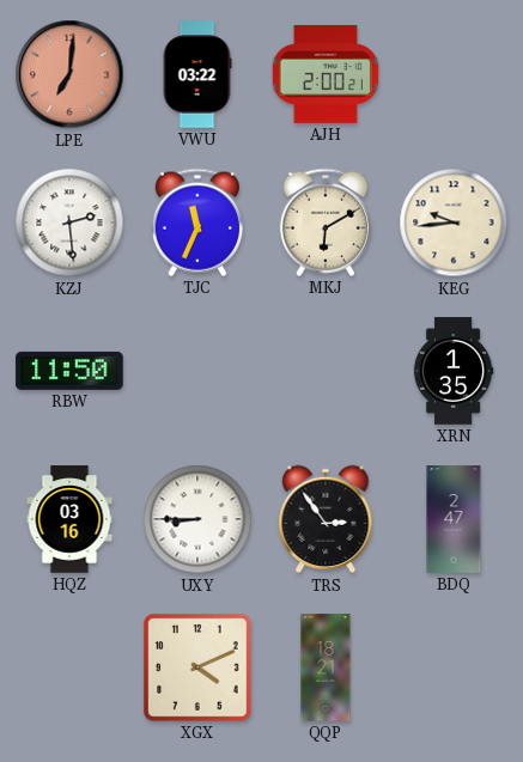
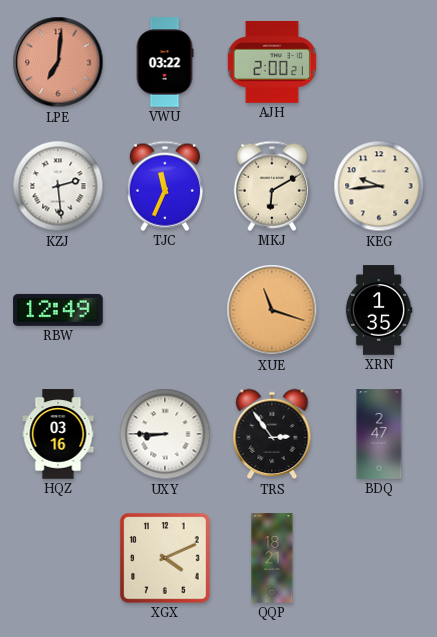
RBW: 11:50 -> 12:49
XUE: none -> 11:18
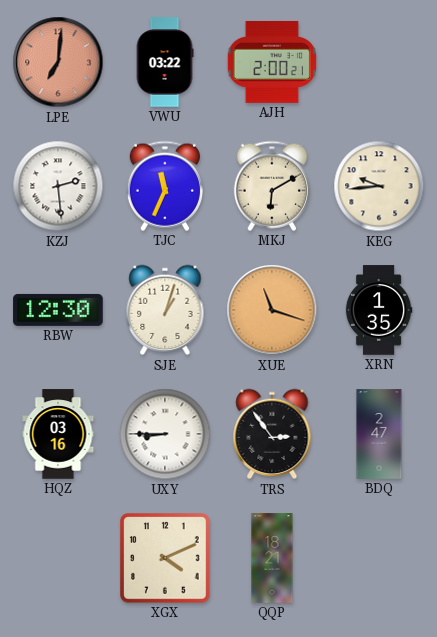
RBW: 12:49 -> 12:30
SJE: none -> 1:03
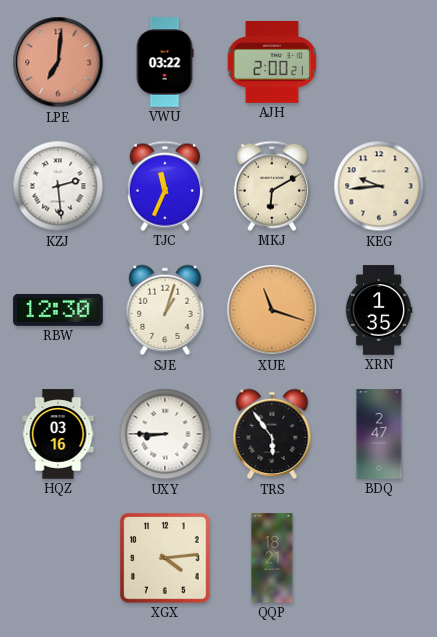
TRS: 2:54 -> 5:54
XGX: 4:11 -> 4:14
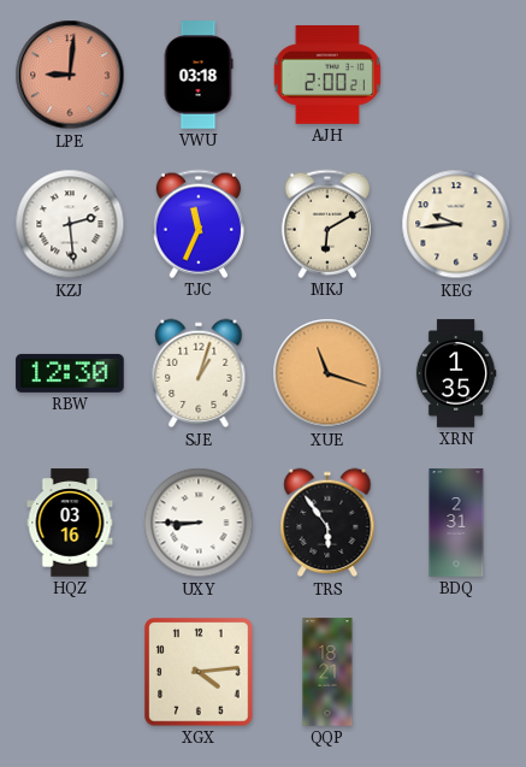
LPE: 7:01 -> 9:01
VWU: 03:22 -> 03:18
BDQ: 2:47 -> 2:31
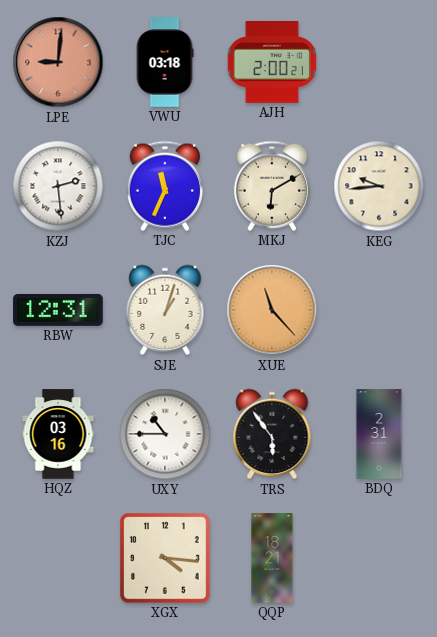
RBW: 12:30 -> 12:31
XUE: 11:18 -> 11:23
XRN: 1:35 -> none
UXY: 8:45 -> 10:45
XGX: 4:14 -> 4:16
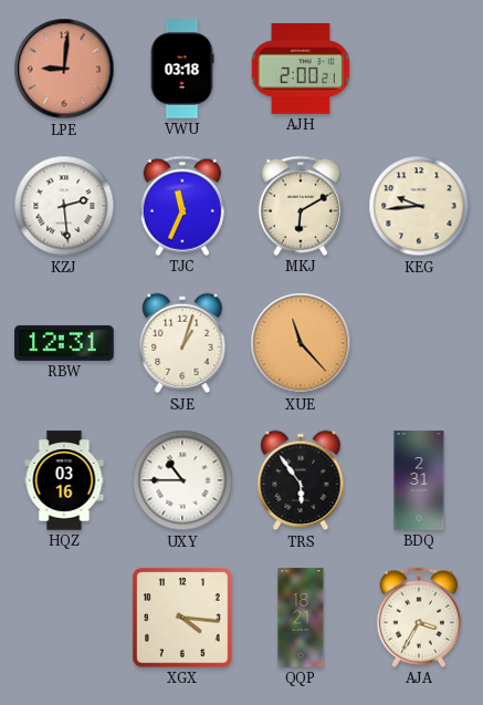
AJA: none -> 3:35
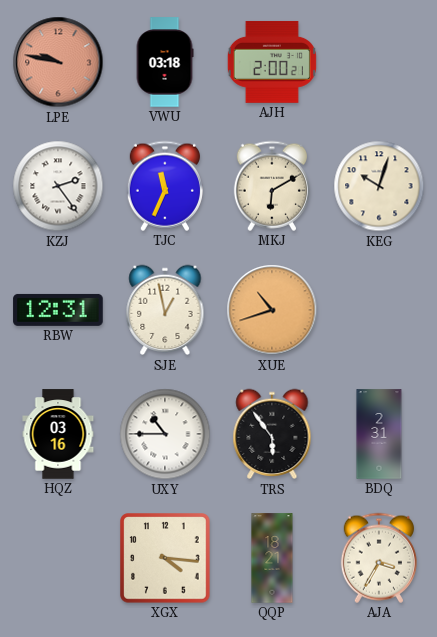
LPE: 9:01 -> 9:47
KZJ: 2:29 -> 2:24
KEG: 9:44 -> 10:03
SJE: 1:03 -> 12:58
XUE: 11:23 -> 10:42
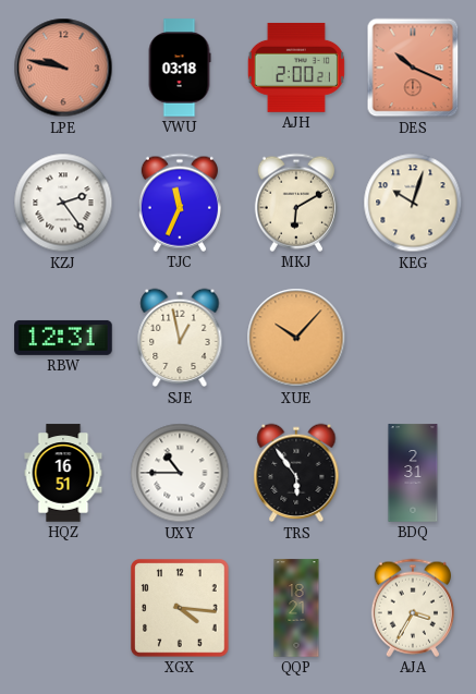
DES: none -> 10:19
XUE: 10:42 -> 10:07
HQZ: 03:16 -> 16:51
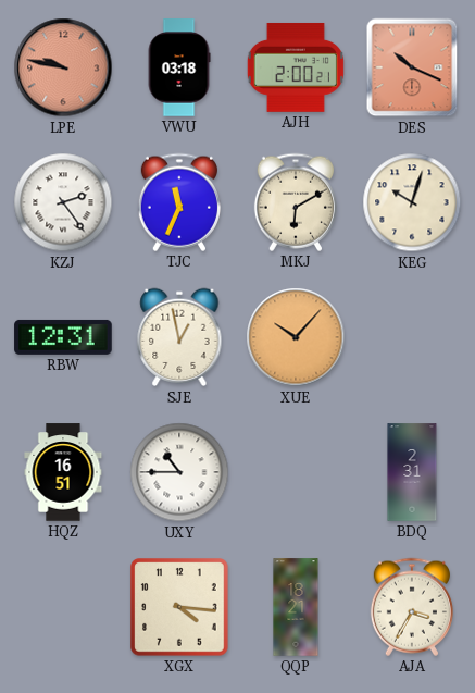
TRS: 5:54 -> none
